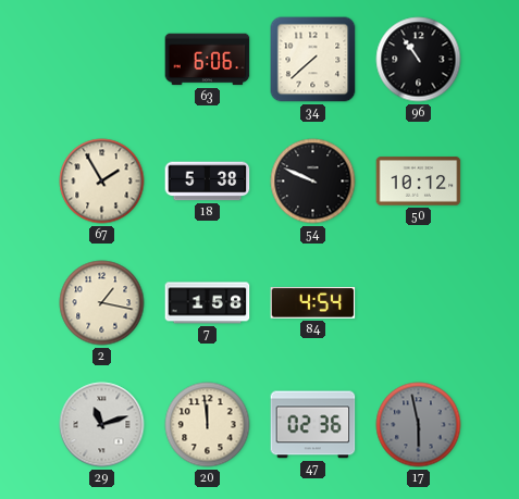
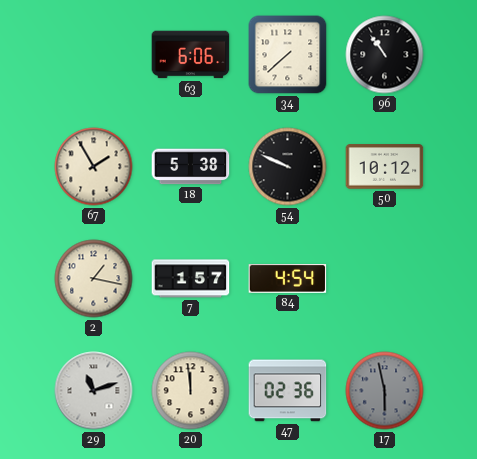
7: 1:58 -> 1:57
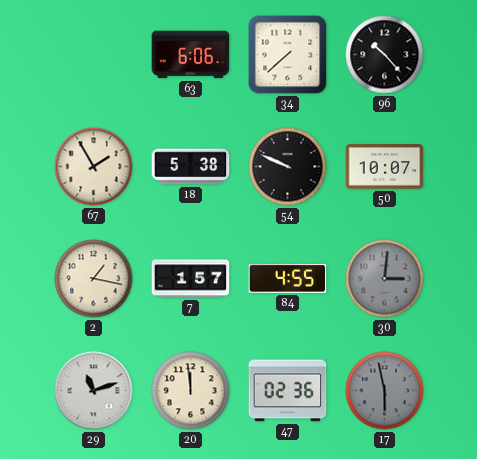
96: 10:54 -> 10:23
50: 10:12 -> 10:07
84: 4:54 -> 4:55
30: none -> 3:01
